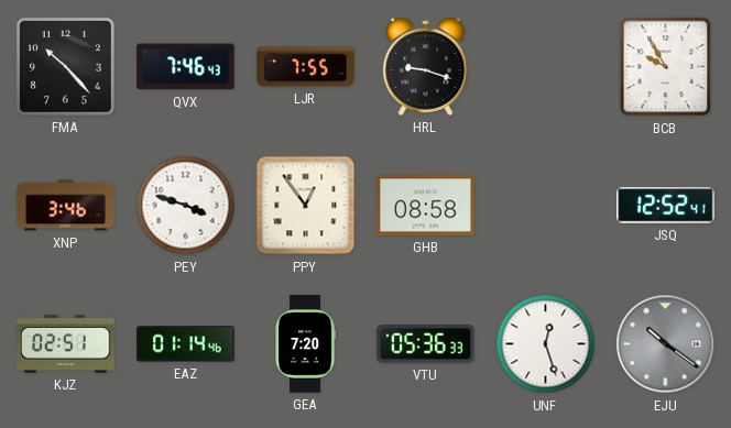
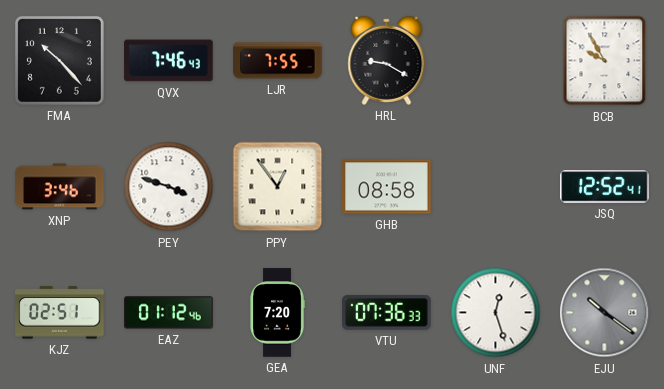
HRL: 9:18 -> 9:20
EAZ: 01:14 -> 01:12
VTU: 05:36 -> 07:36
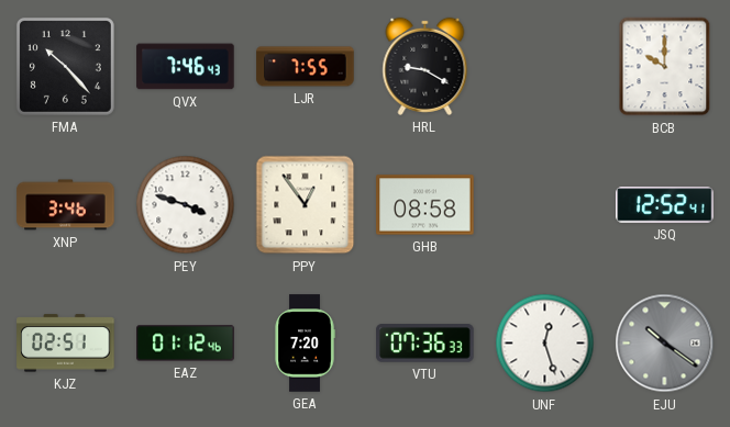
BCB: 9:55 -> 10:00
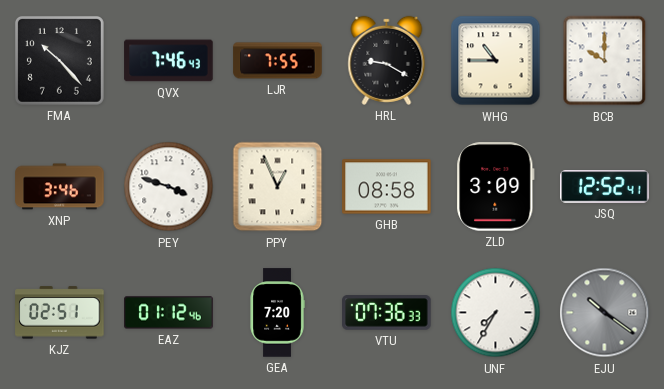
WHG: none -> 10:45
PPY: 12:54 -> 12:56
ZLD: none -> 3:09
UNF: 12:27 -> 7:35
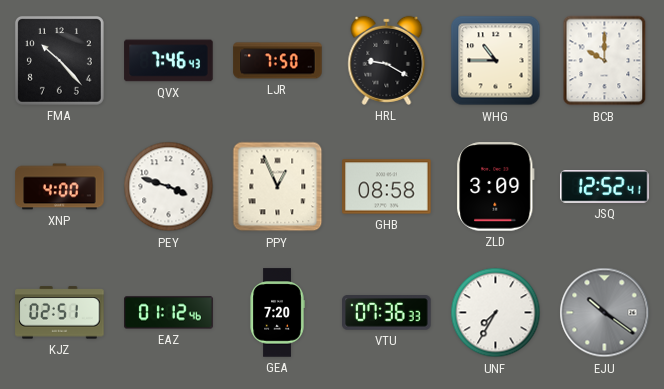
LJR: 7:55 -> 7:50
XNP: 3:46 -> 4:00
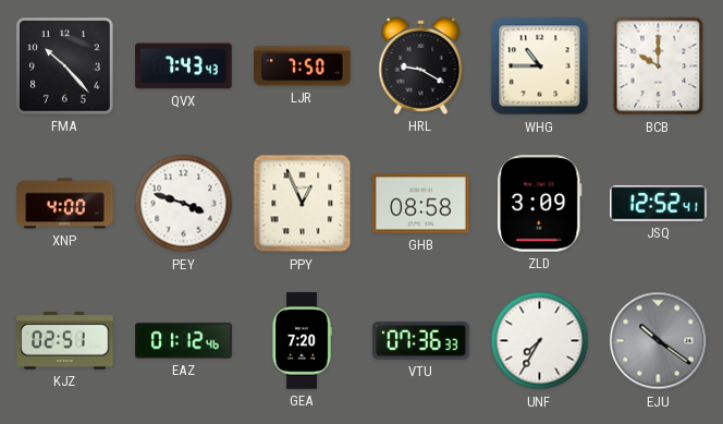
QVX: 7:46 -> 7:43
